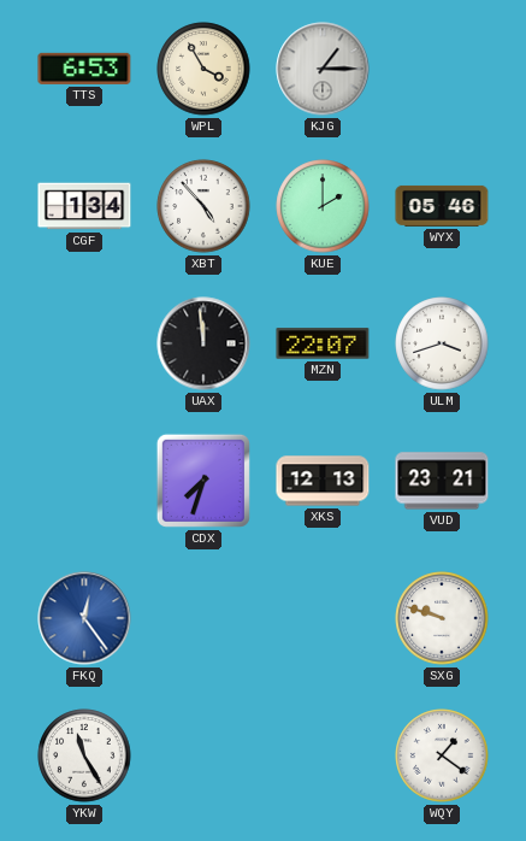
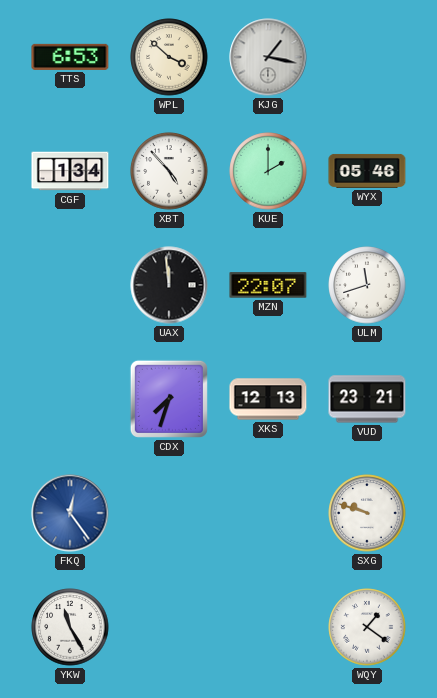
WPL: 3:55 -> 3:52
KJG: 1:15 -> 1:17
ULM: 3:42 -> 11:42
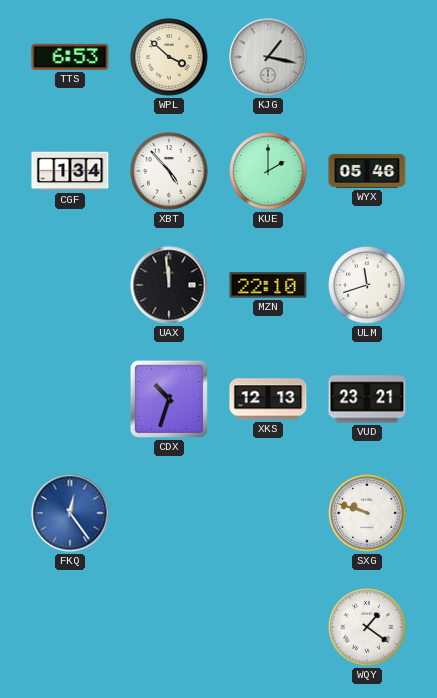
MZN: 22:07 -> 22:10
CDX: 7:33 -> 10:33
YKW: 11:25 -> none
